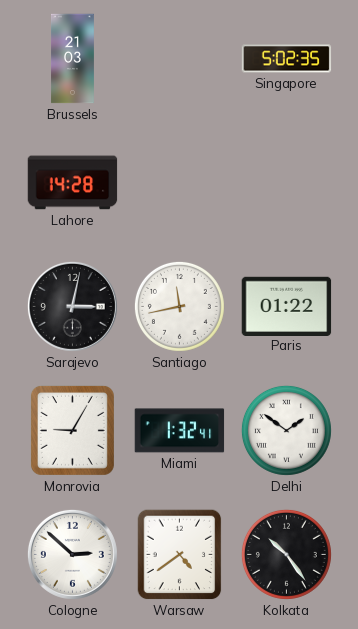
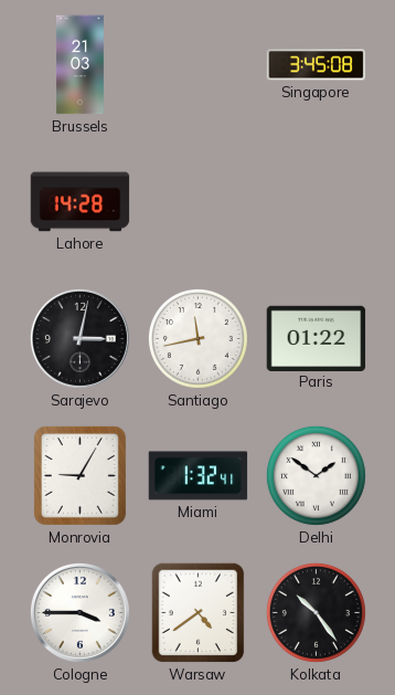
Singapore: 5:02 -> 3:45
Cologne: 2:52 -> 3:45
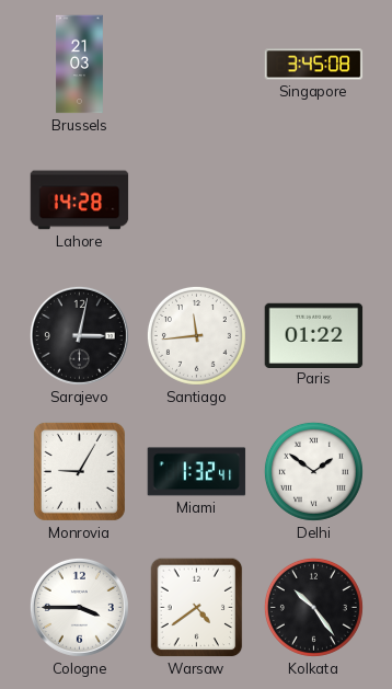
Santiago: 11:43 -> 11:44
